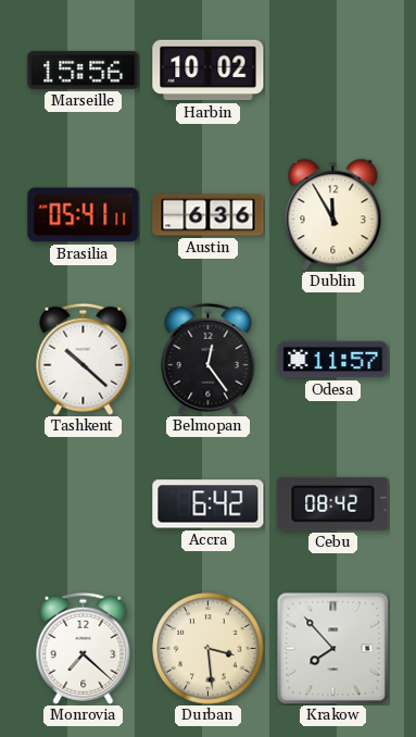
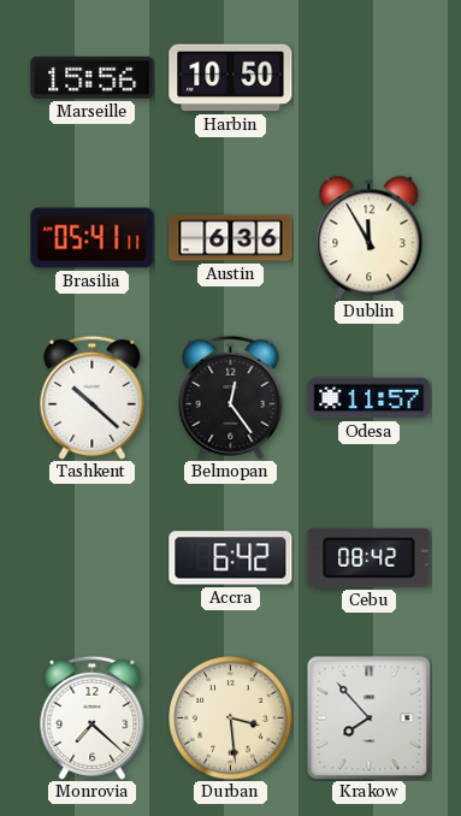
Harbin: 10:02 -> 10:50
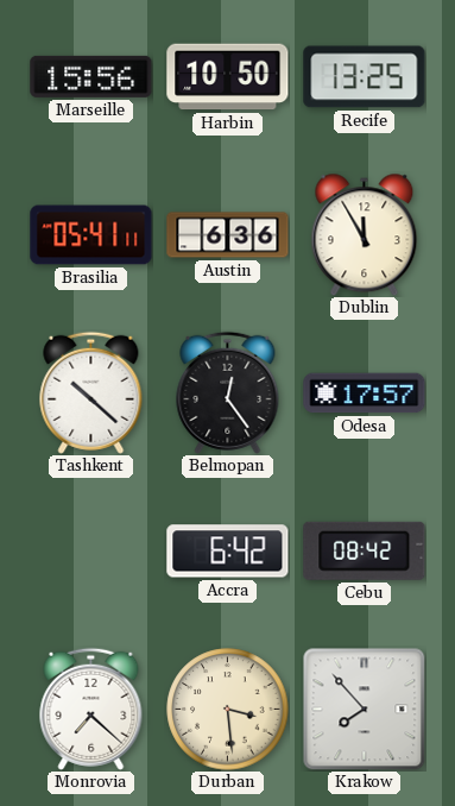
Recife: none -> 13:25
Odesa: 11:57 -> 17:57
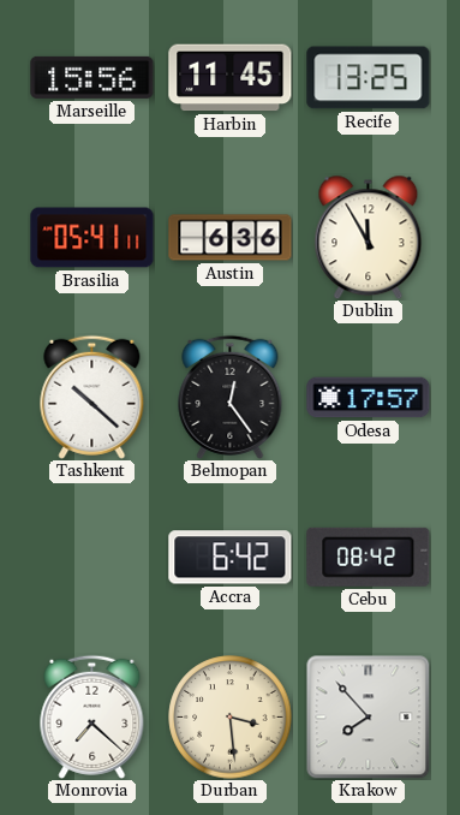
Harbin: 10:50 -> 11:45
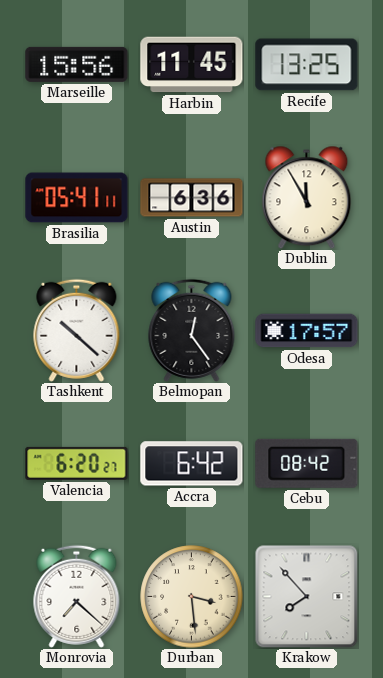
Valencia: none -> 6:20
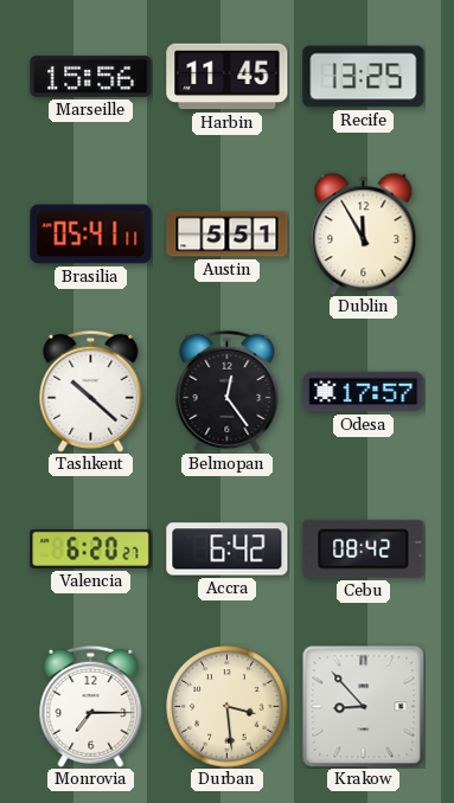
Austin: 6:36 -> 5:51
Monrovia: 7:22 -> 7:15
Krakow: 7:53 -> 8:53
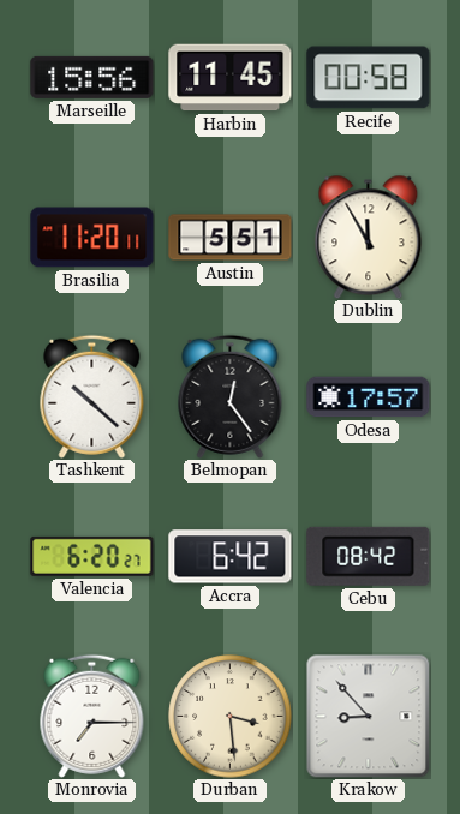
Recife: 13:25 -> 00:58
Brasilia: 05:41 -> 11:20
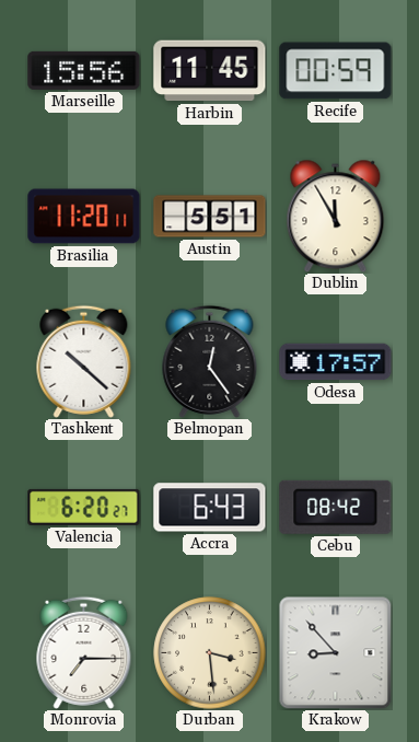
Recife: 00:58 -> 00:59
Accra: 6:42 -> 6:43
